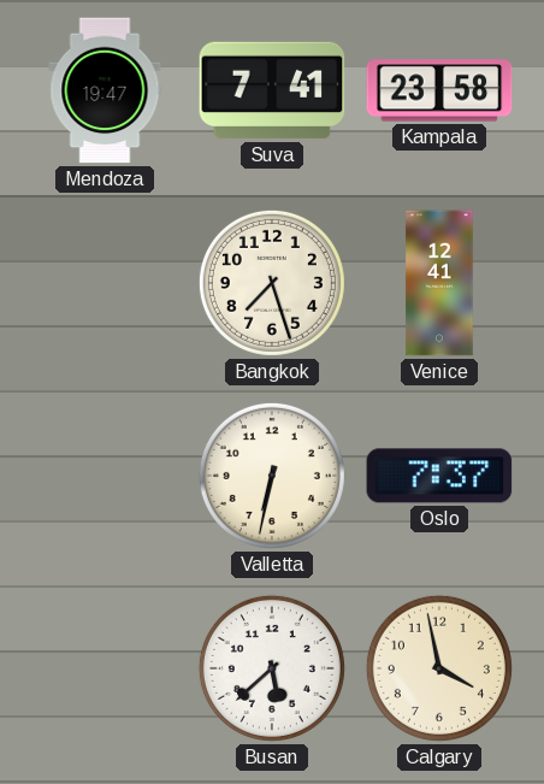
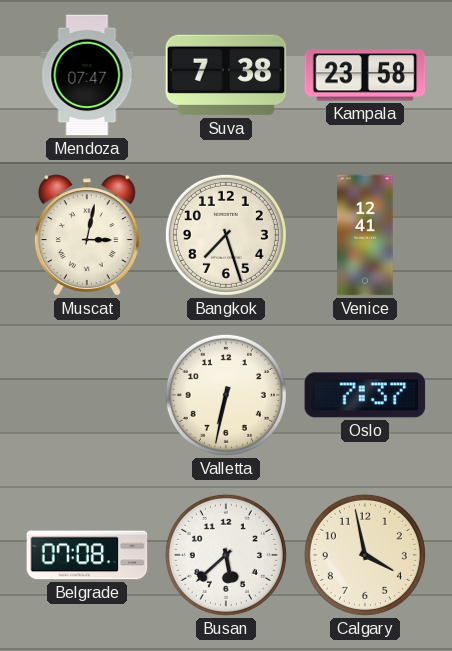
Mendoza: 19:47 -> 07:47
Suva: 7:41 -> 7:38
Muscat: none -> 3:02
Belgrade: none -> 07:08
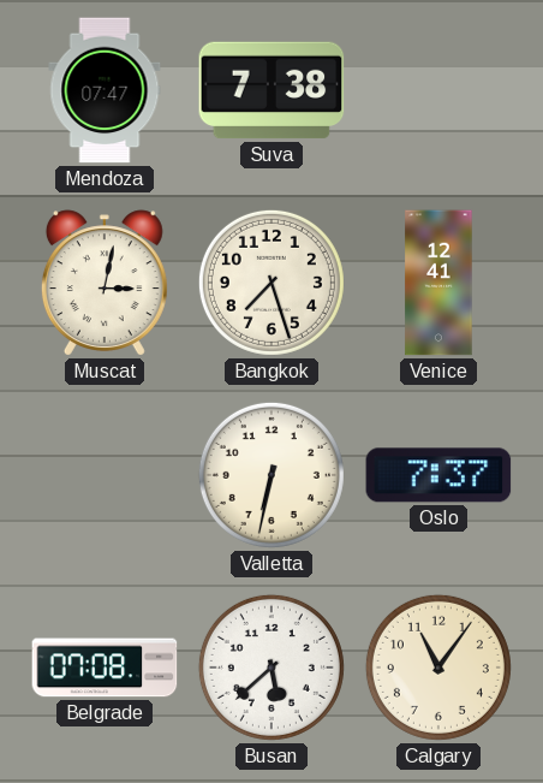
Kampala: 23:58 -> none
Calgary: 3:58 -> 11:06
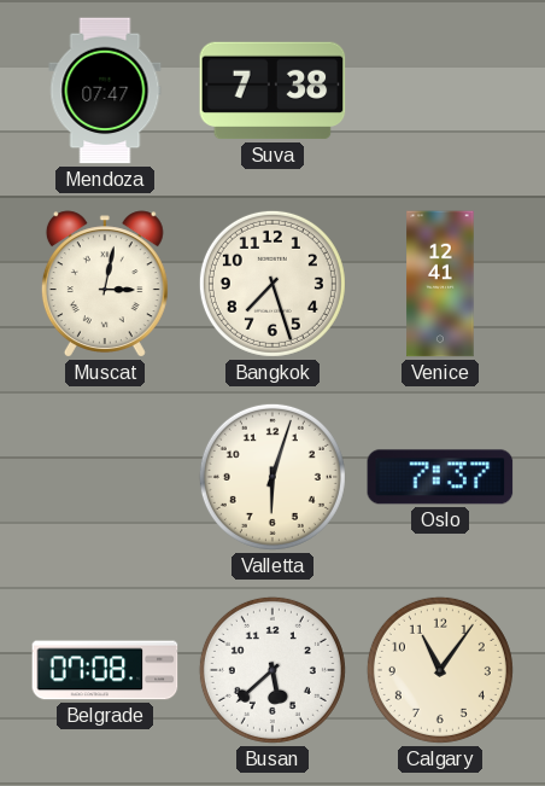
Valletta: 6:32 -> 6:03
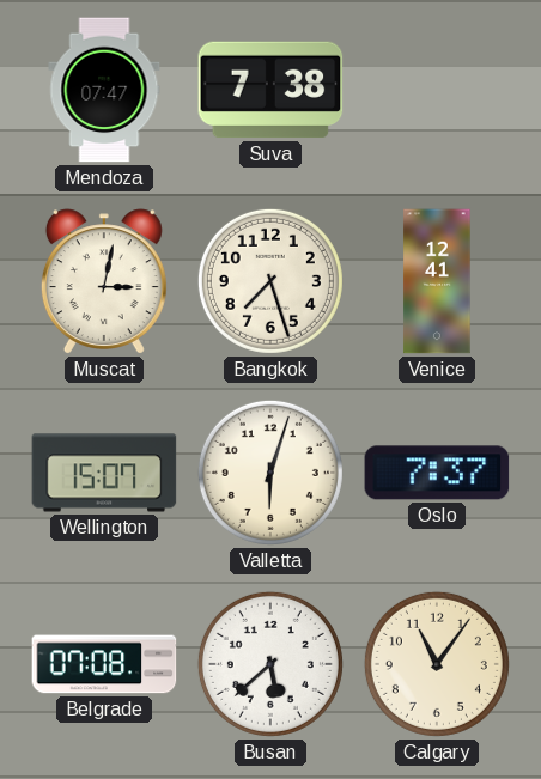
Wellington: none -> 15:07
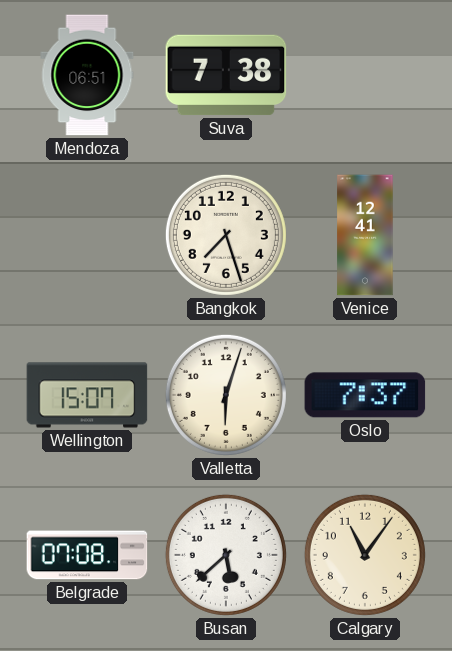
Mendoza: 07:47 -> 06:51
Muscat: 3:02 -> none
